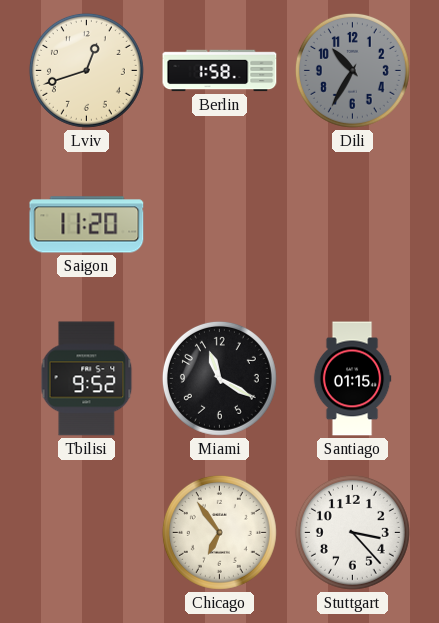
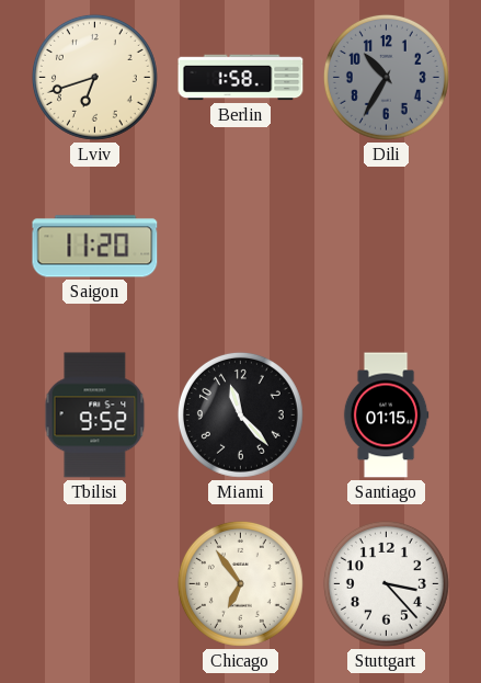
Lviv: 12:42 -> 6:42
Miami: 11:20 -> 11:23
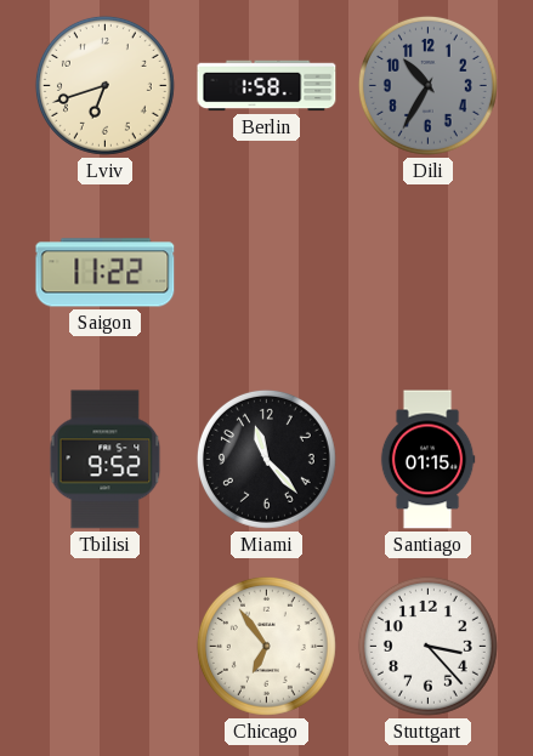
Saigon: 11:20 -> 11:22
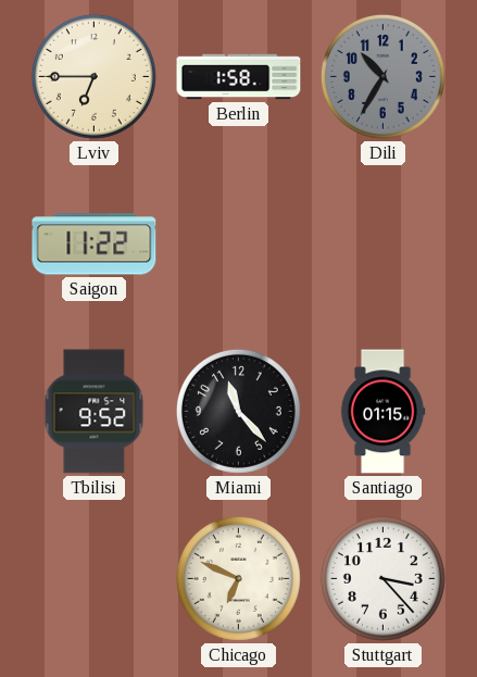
Lviv: 6:42 -> 6:45
Chicago: 6:54 -> 6:49
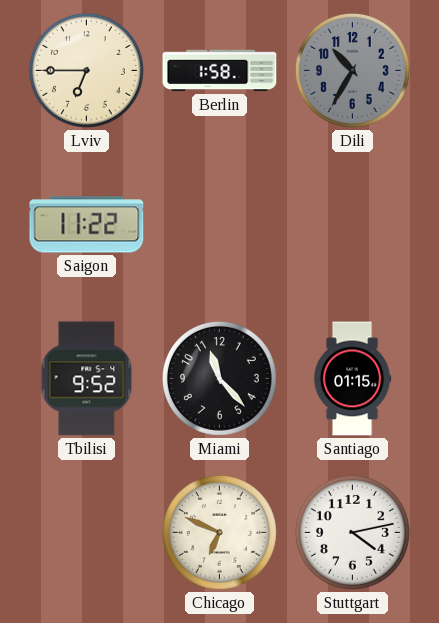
Stuttgart: 3:23 -> 4:13
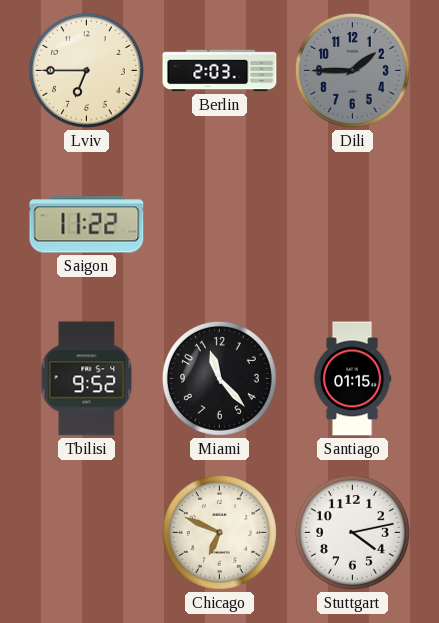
Berlin: 1:58 -> 2:03
Dili: 10:35 -> 1:45
